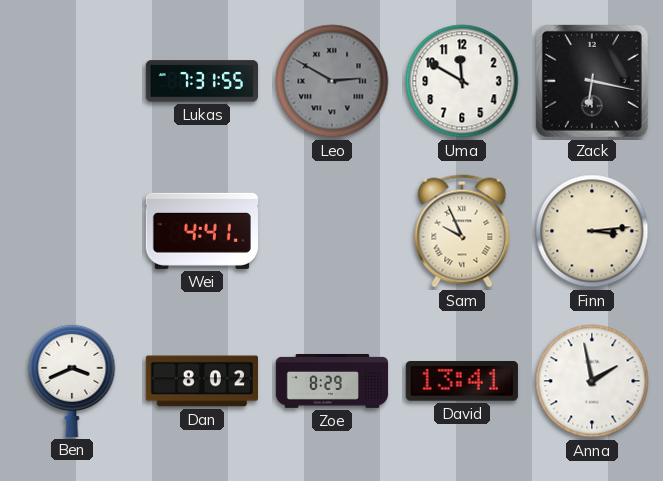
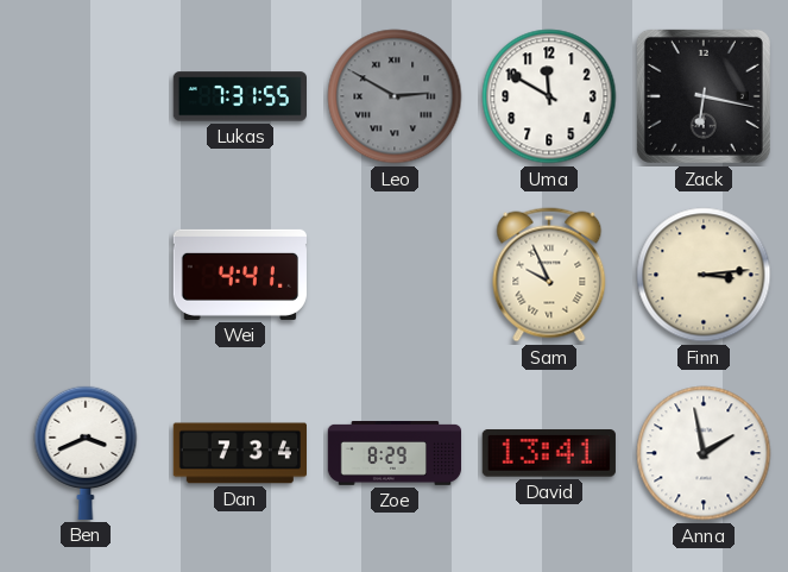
Dan: 8:02 -> 7:34
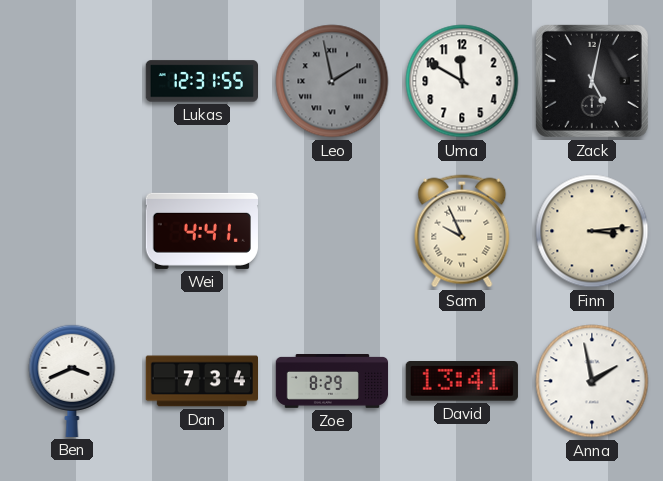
Lukas: 7:31 -> 12:31
Leo: 2:50 -> 1:58
Zack: 6:17 -> 5:02
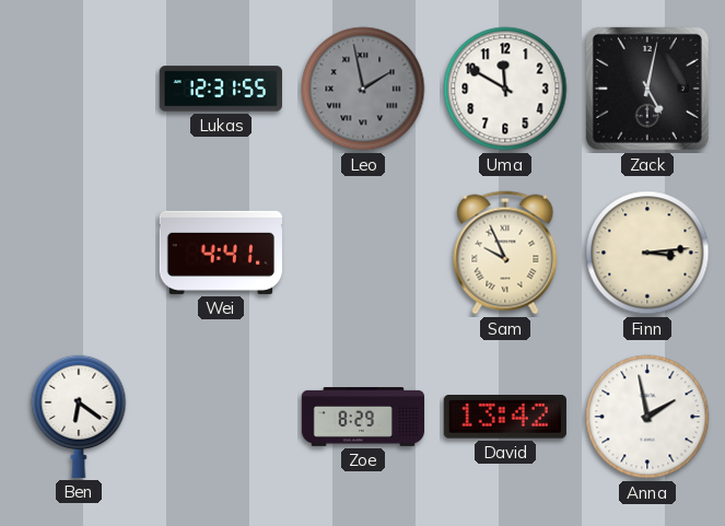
Ben: 3:41 -> 6:21
Dan: 7:34 -> none
David: 13:41 -> 13:42
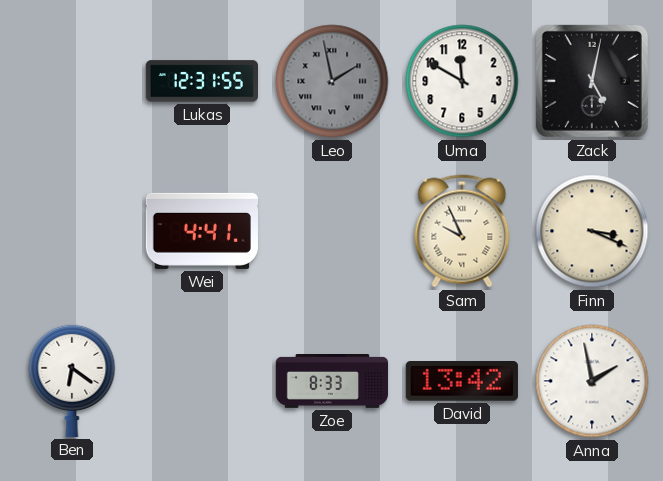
Finn: 3:14 -> 3:19
Zoe: 8:29 -> 8:33
